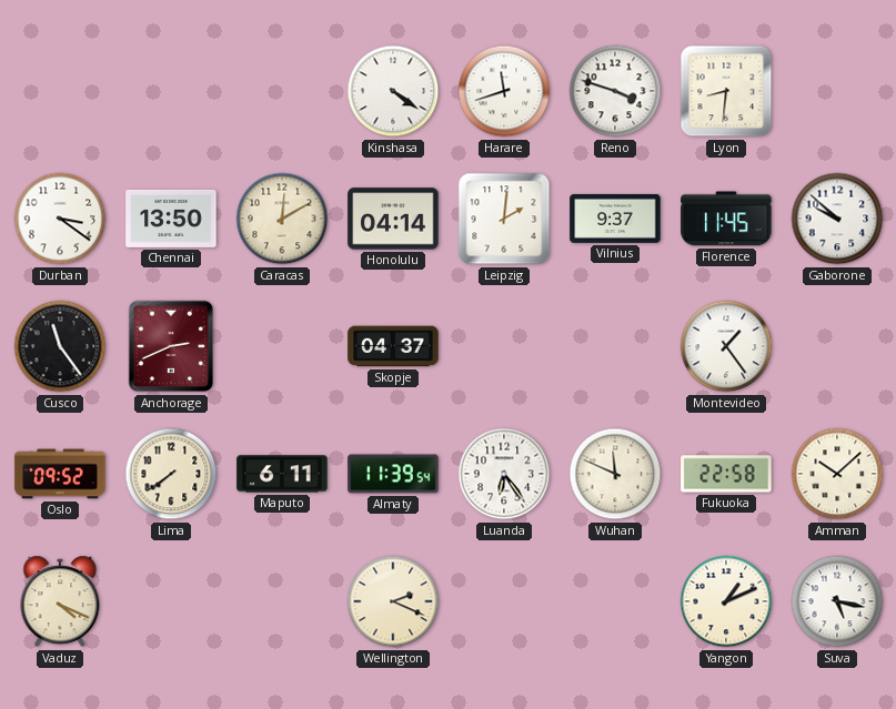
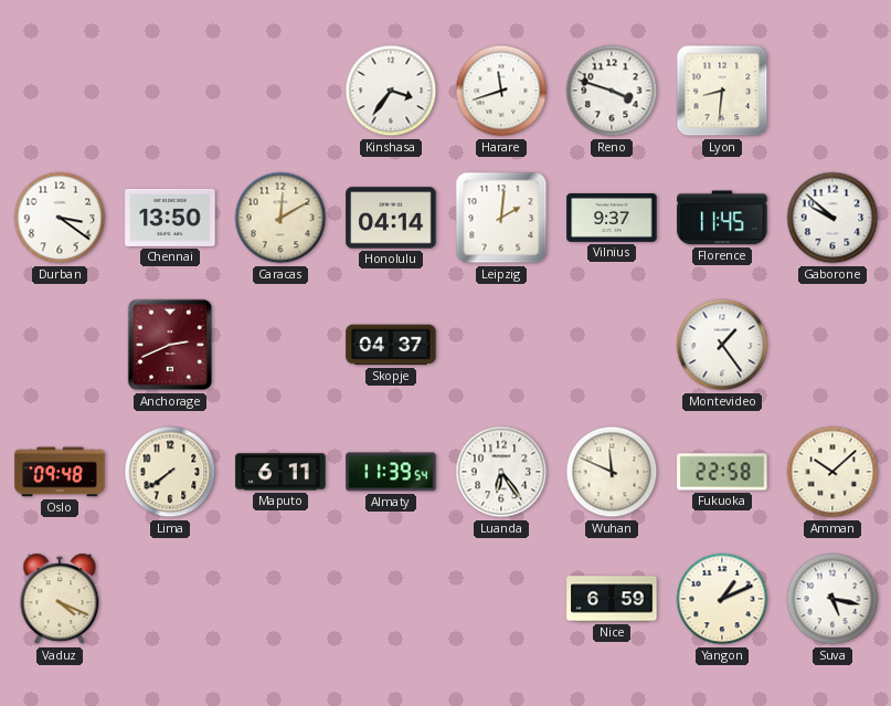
Kinshasa: 4:21 -> 3:36
Cusco: 11:24 -> none
Oslo: 09:52 -> 09:48
Wellington: 2:19 -> none
Nice: none -> 6:59
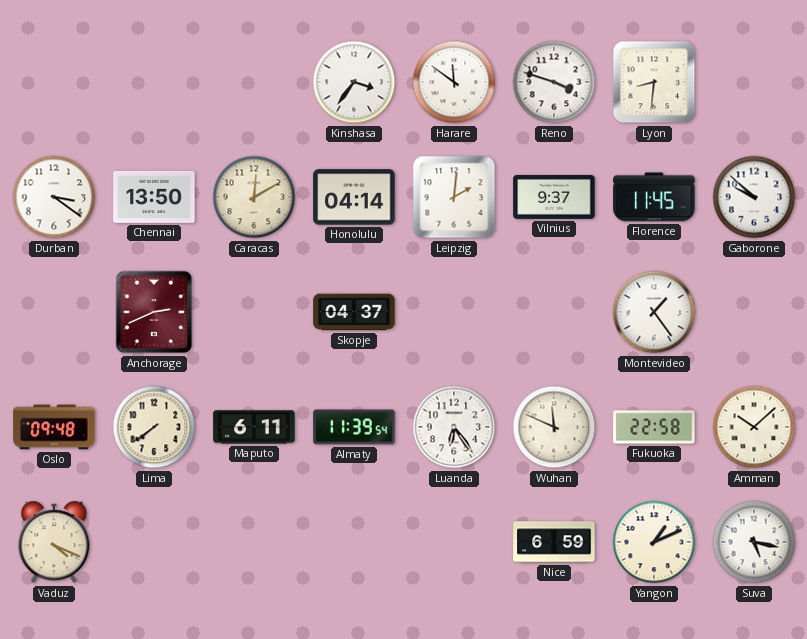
Harare: 11:42 -> 11:51
